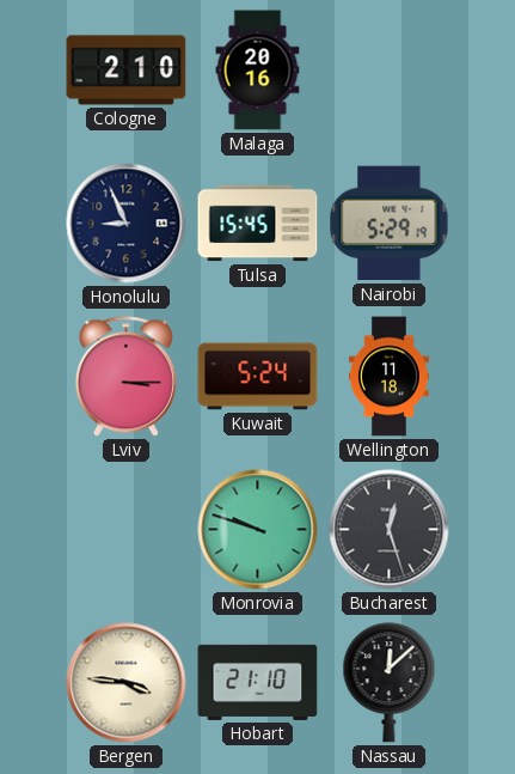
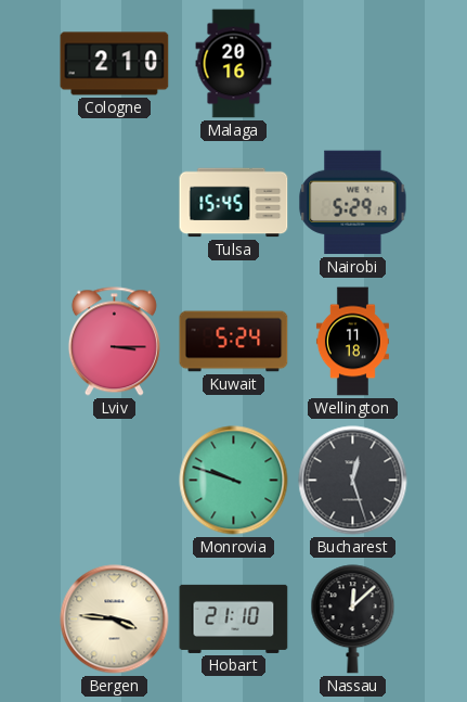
Honolulu: 8:56 -> none
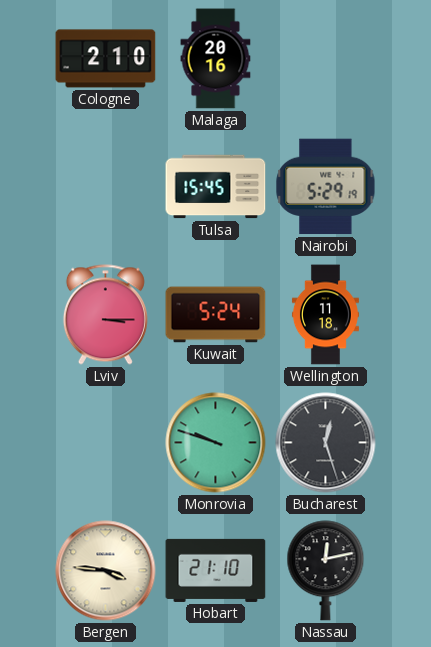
Nassau: 12:08 -> 12:13
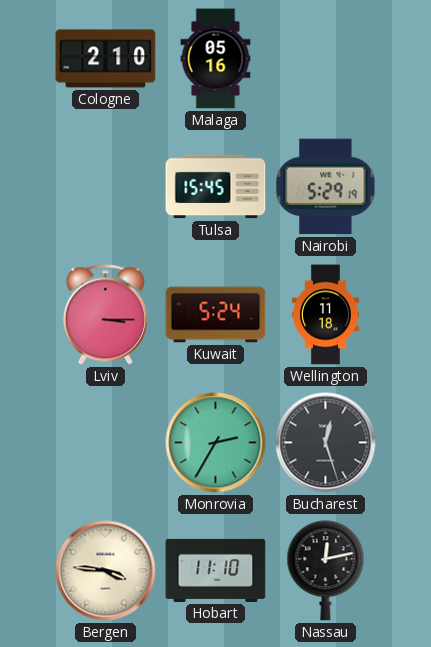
Malaga: 20:16 -> 05:16
Monrovia: 9:48 -> 2:35
Hobart: 21:10 -> 11:10
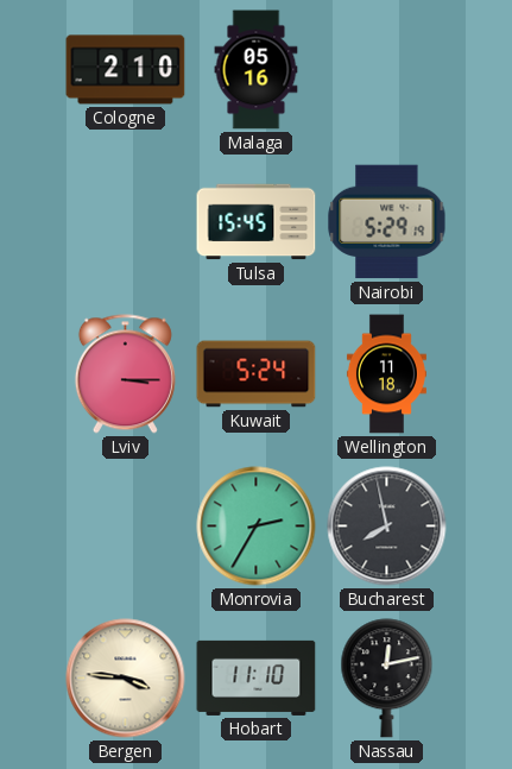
Bucharest: 12:27 -> 7:58
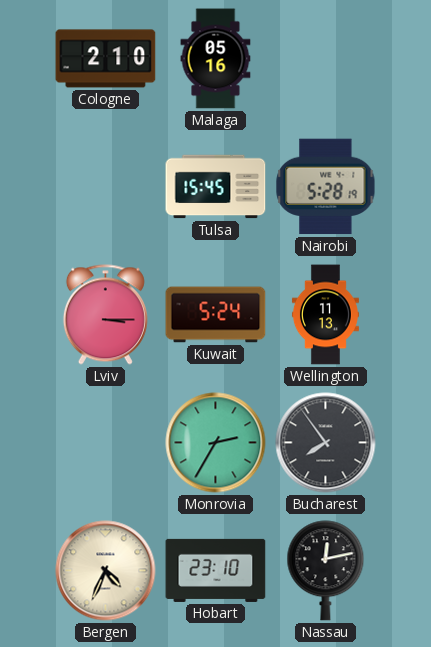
Nairobi: 5:29 -> 5:28
Wellington: 11:18 -> 11:13
Bucharest: 7:58 -> 7:54
Bergen: 3:46 -> 4:34
Hobart: 11:10 -> 23:10
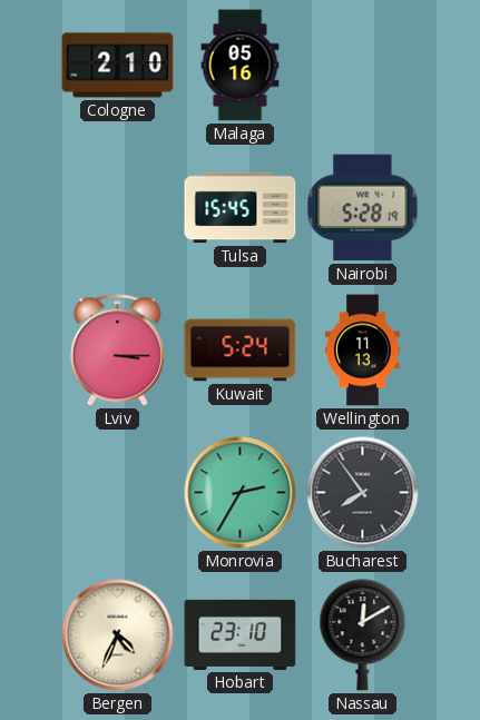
Nassau: 12:13 -> 12:10
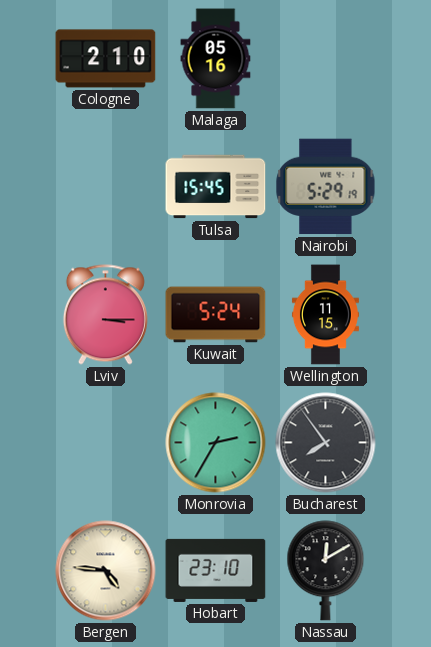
Nairobi: 5:28 -> 5:29
Wellington: 11:13 -> 11:15
Bergen: 4:34 -> 4:46
